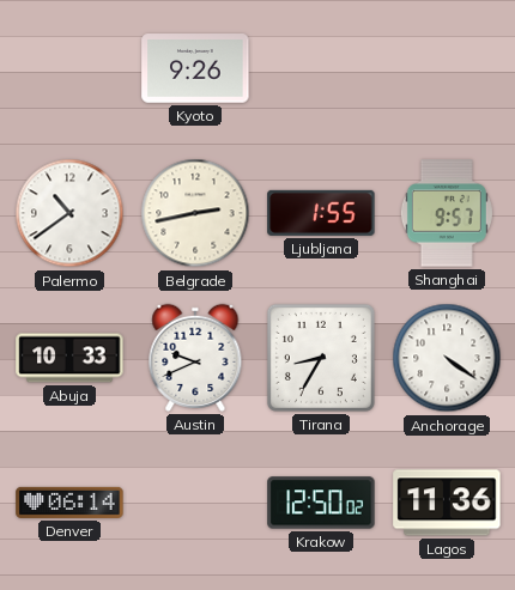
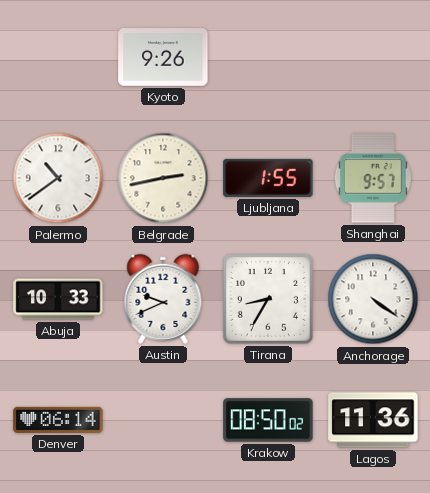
Krakow: 12:50 -> 08:50
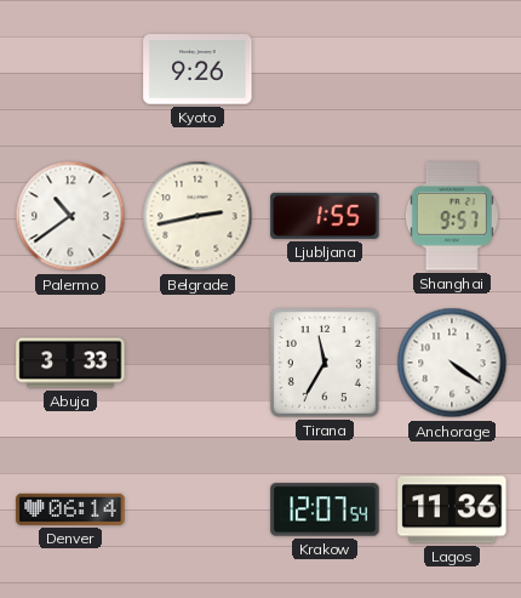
Abuja: 10:33 -> 3:33
Austin: 9:41 -> none
Tirana: 8:35 -> 11:35
Krakow: 08:50 -> 12:07
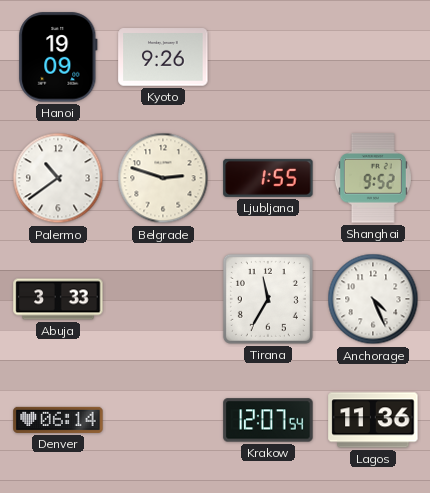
Hanoi: none -> 19:09
Belgrade: 2:43 -> 2:48
Shanghai: 9:57 -> 9:52
Anchorage: 4:21 -> 4:26
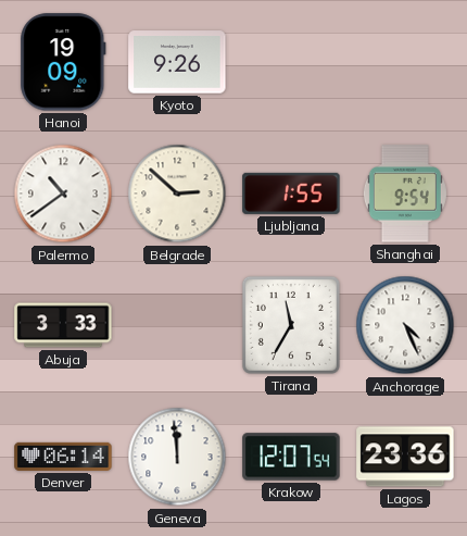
Belgrade: 2:48 -> 2:52
Shanghai: 9:52 -> 9:54
Geneva: none -> 11:59
Lagos: 11:36 -> 23:36
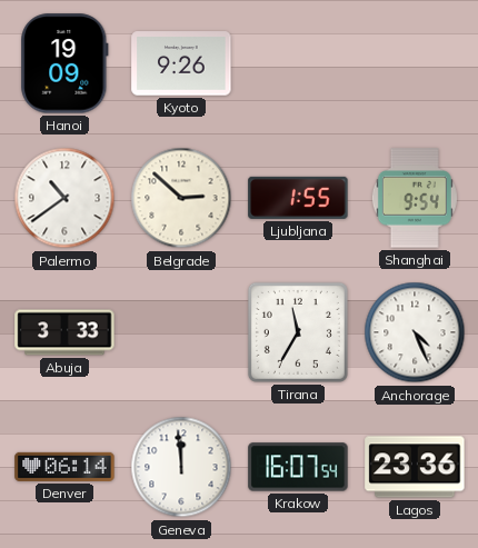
Krakow: 12:07 -> 16:07
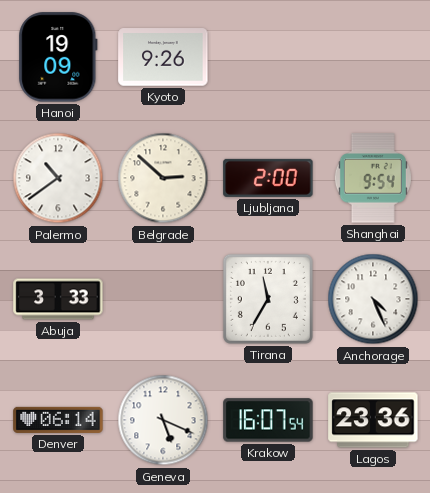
Ljubljana: 1:55 -> 2:00
Geneva: 11:59 -> 5:19
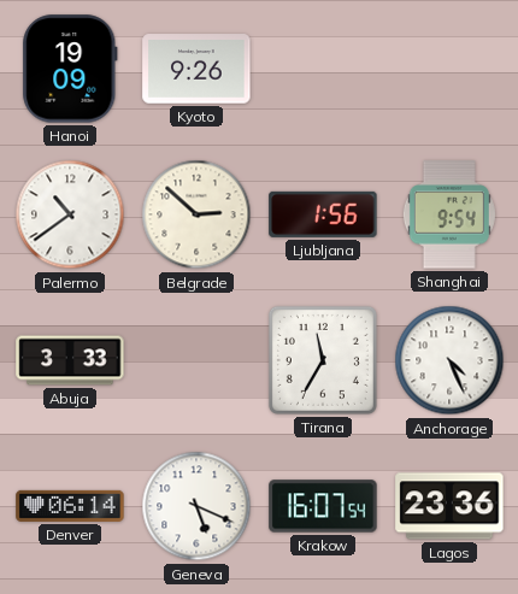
Ljubljana: 2:00 -> 1:56
